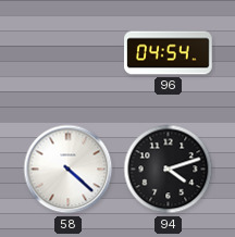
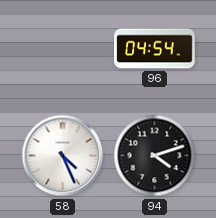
58: 4:22 -> 4:26
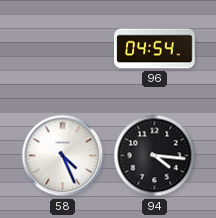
94: 4:12 -> 4:16
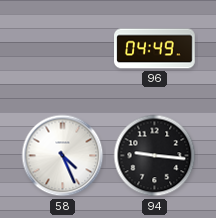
96: 04:54 -> 04:49
94: 4:16 -> 9:16
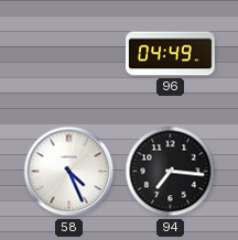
94: 9:16 -> 7:16
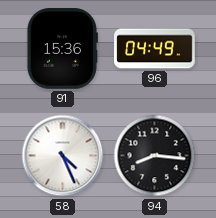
91: none -> 15:36
94: 7:16 -> 8:16
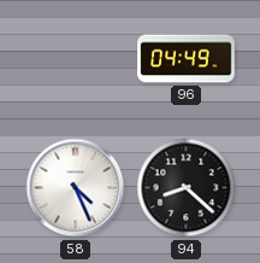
91: 15:36 -> none
94: 8:16 -> 8:22
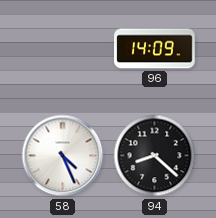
96: 04:49 -> 14:09
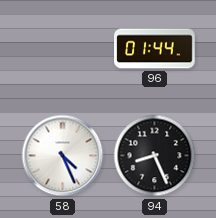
96: 14:09 -> 01:44
94: 8:22 -> 8:26
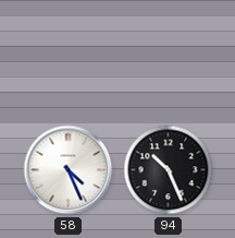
96: 01:44 -> none
94: 8:26 -> 10:26
